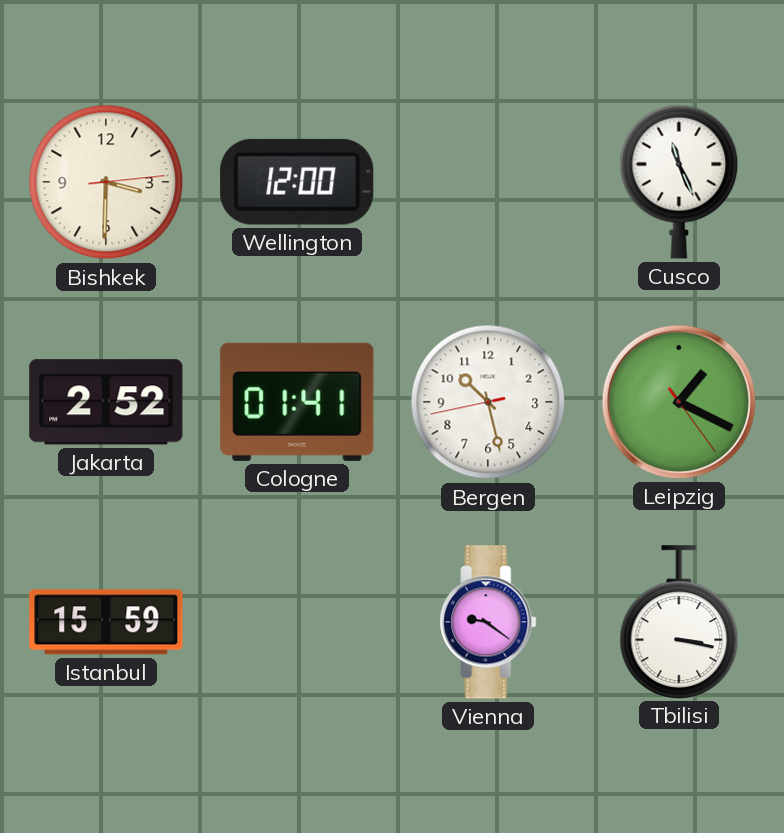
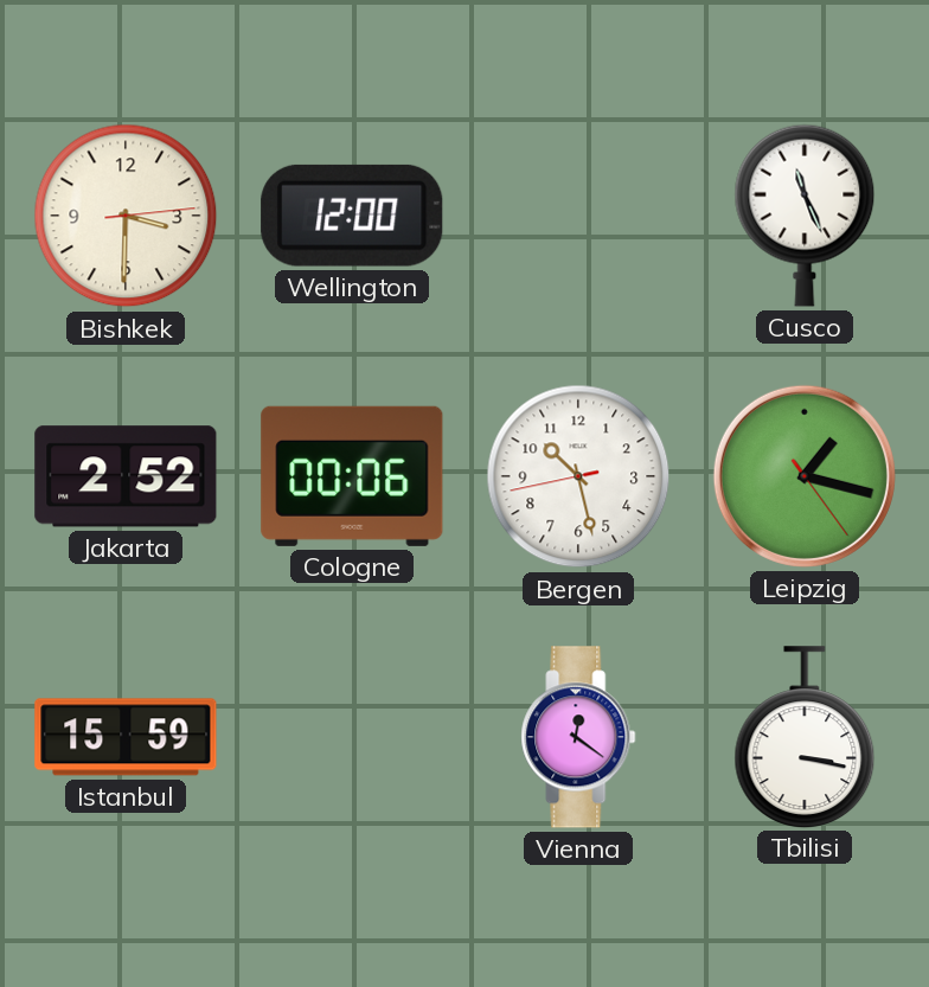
Cologne: 01:41 -> 00:06
Leipzig: 1:19 -> 1:17
Vienna: 9:21 -> 12:21
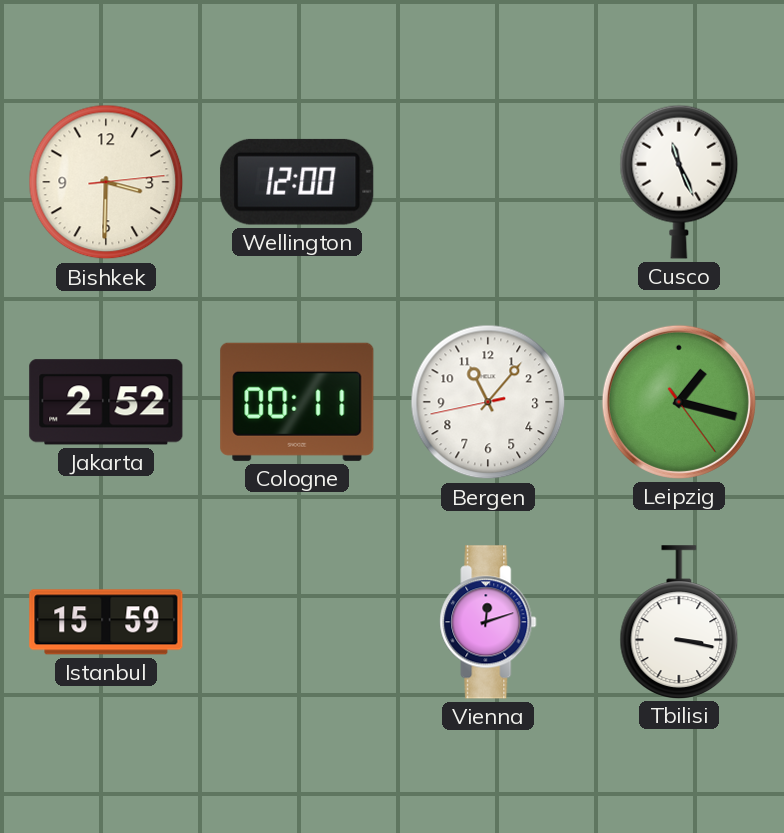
Cologne: 00:06 -> 00:11
Bergen: 10:27 -> 11:06
Vienna: 12:21 -> 12:12
